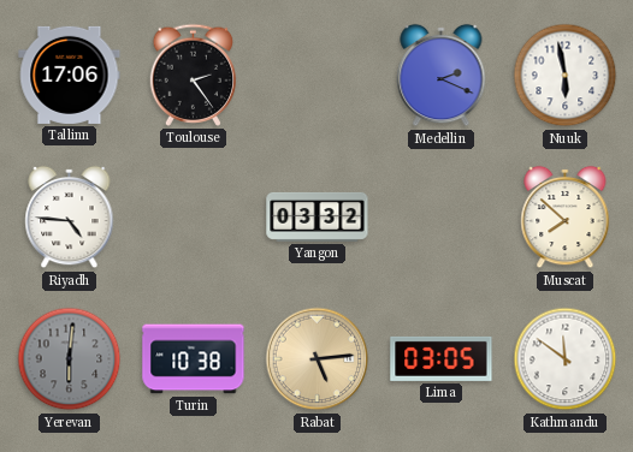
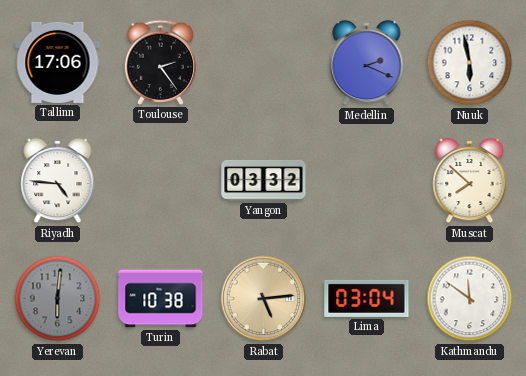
Lima: 03:05 -> 03:04
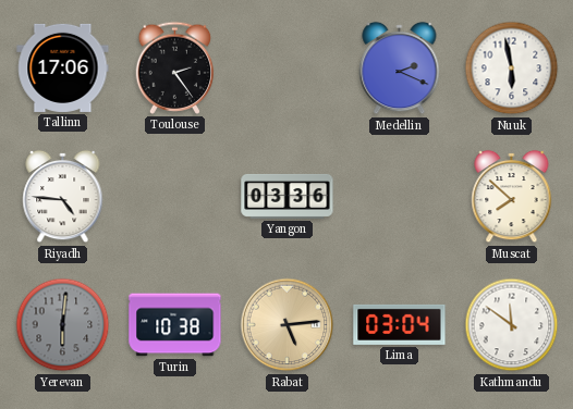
Yangon: 03:32 -> 03:36
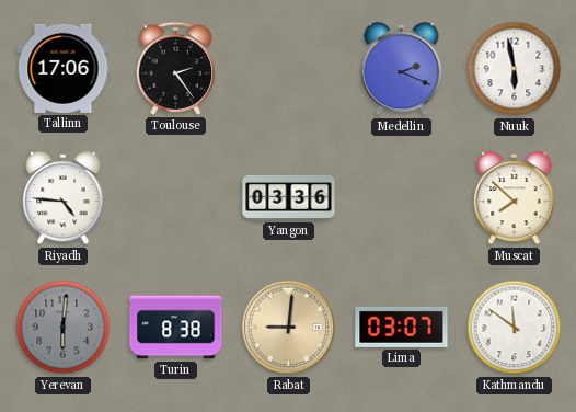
Turin: 10:38 -> 8:38
Rabat: 5:14 -> 9:01
Lima: 03:04 -> 03:07
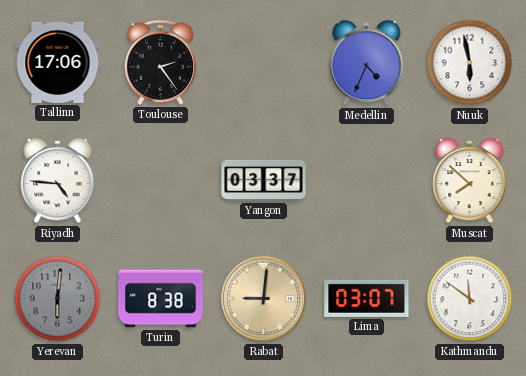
Medellin: 2:19 -> 4:34
Yangon: 03:36 -> 03:37
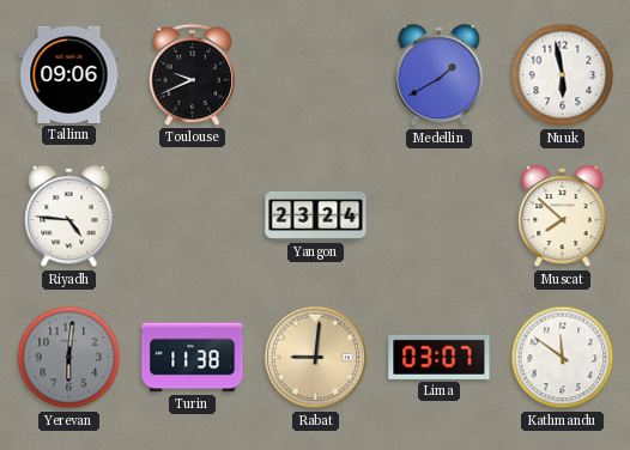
Tallinn: 17:06 -> 09:06
Toulouse: 2:24 -> 9:41
Medellin: 4:34 -> 1:40
Yangon: 03:37 -> 23:24
Turin: 8:38 -> 11:38
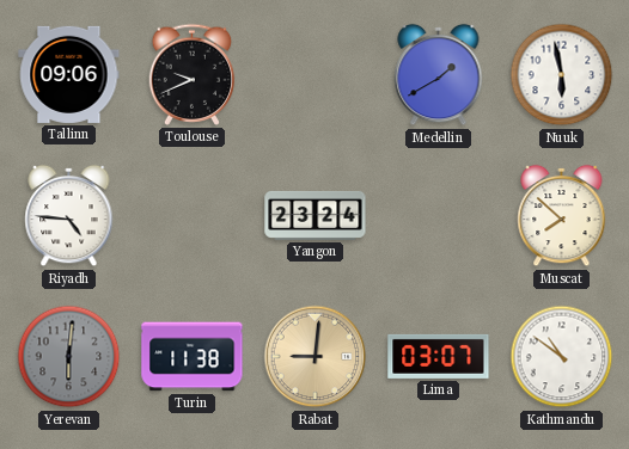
Kathmandu: 11:51 -> 10:51
